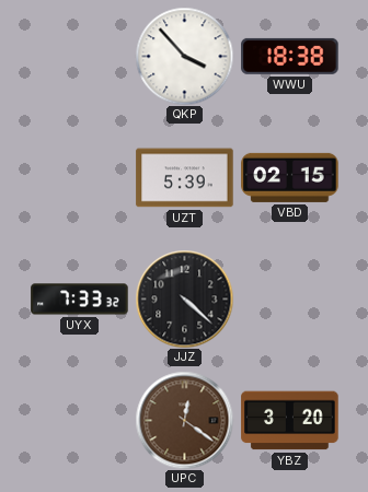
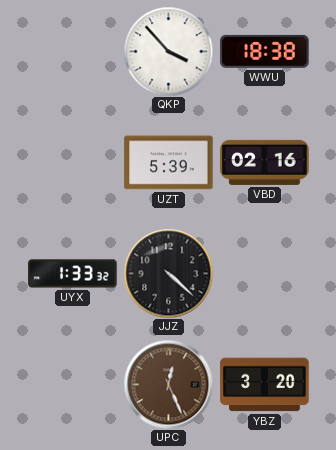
VBD: 02:15 -> 02:16
UYX: 7:33 -> 1:33
UPC: 12:21 -> 12:26
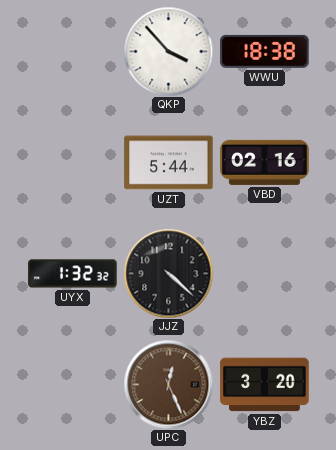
UZT: 5:39 -> 5:44
UYX: 1:33 -> 1:32
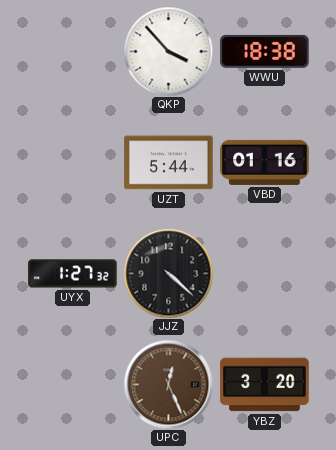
VBD: 02:16 -> 01:16
UYX: 1:32 -> 1:27
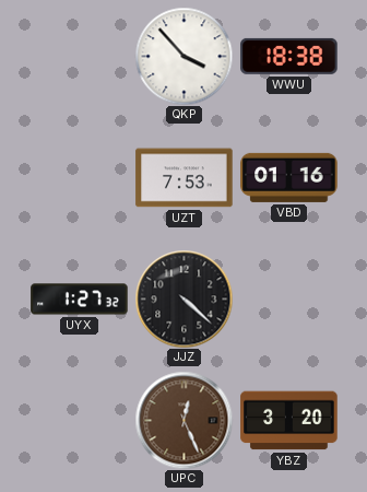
UZT: 5:44 -> 7:53
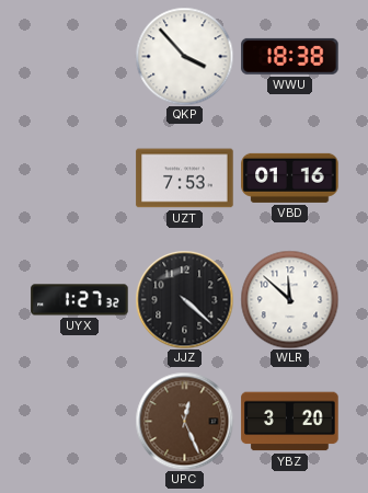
WLR: none -> 11:52
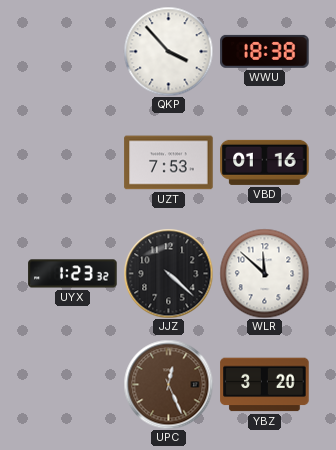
UYX: 1:27 -> 1:23
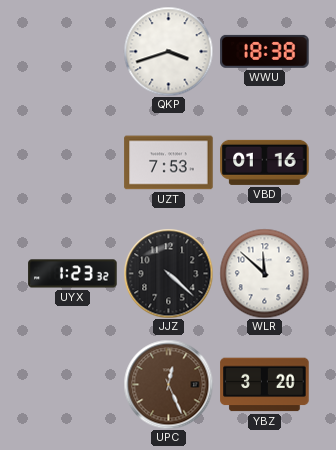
QKP: 3:53 -> 3:42
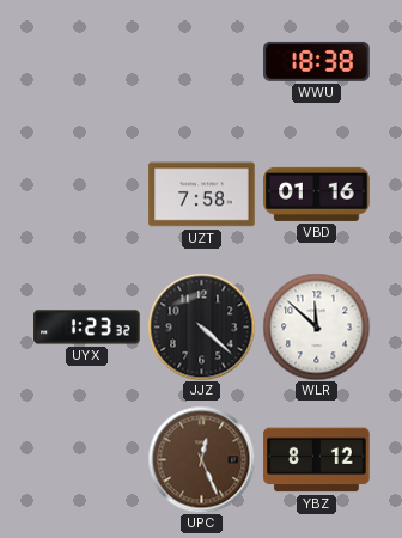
QKP: 3:42 -> none
UZT: 7:53 -> 7:58
YBZ: 3:20 -> 8:12
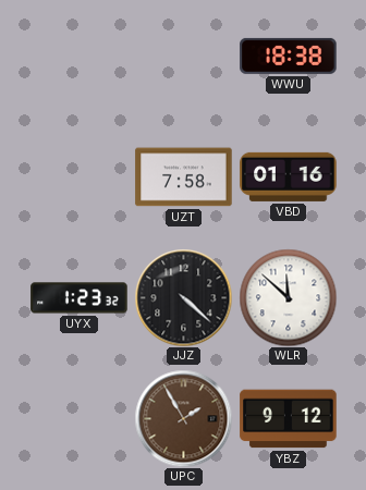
UPC: 12:26 -> 1:55
YBZ: 8:12 -> 9:12
